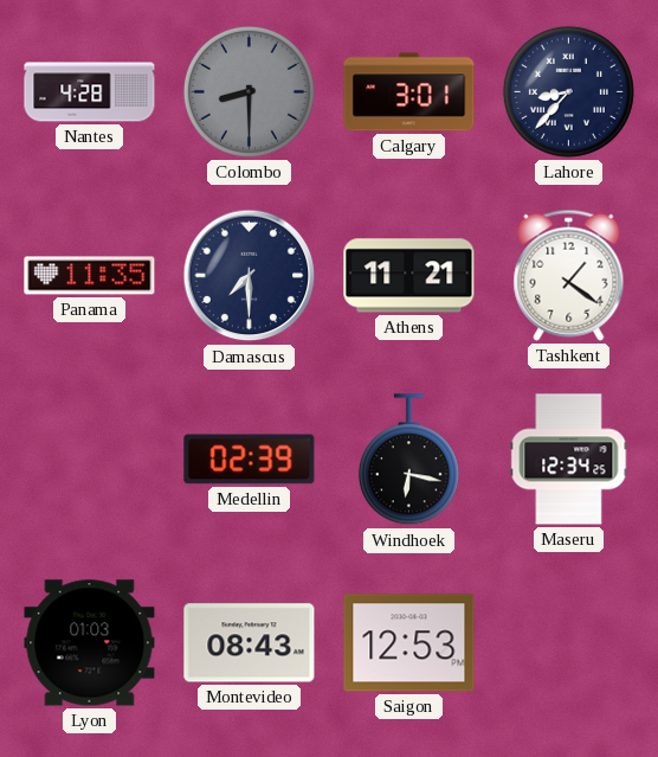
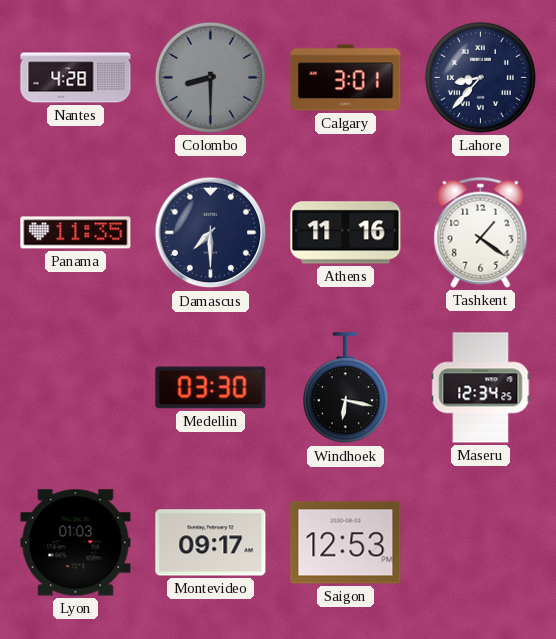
Athens: 11:21 -> 11:16
Medellin: 02:39 -> 03:30
Montevideo: 08:43 -> 09:17
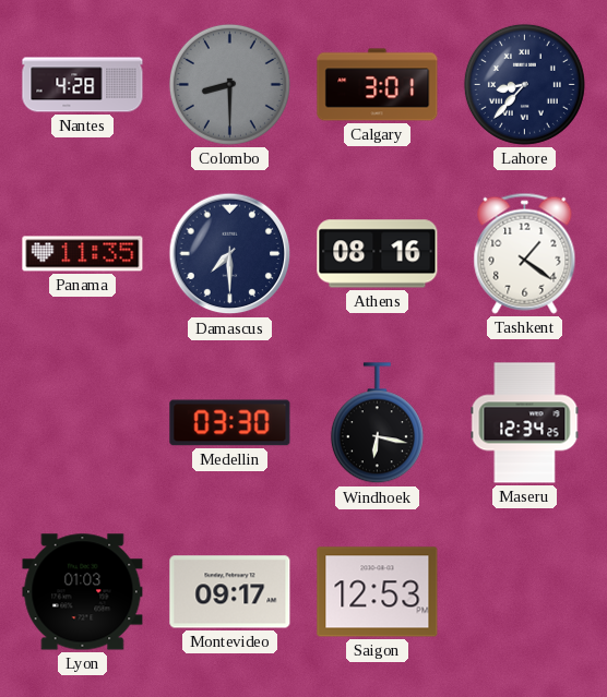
Athens: 11:16 -> 08:16
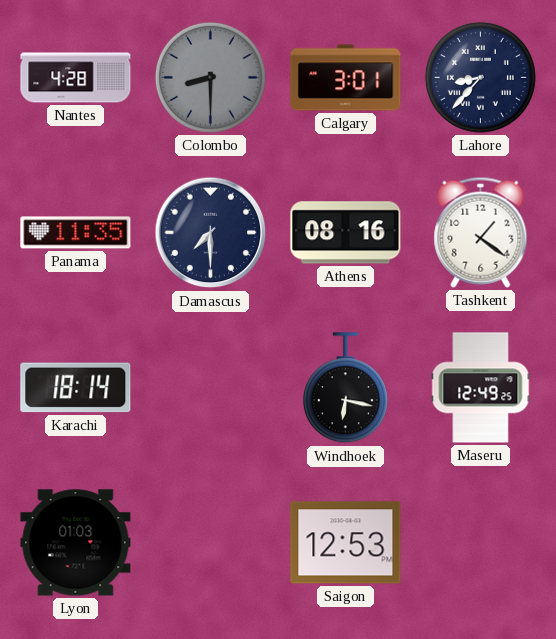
Karachi: none -> 18:14
Medellin: 03:30 -> none
Maseru: 12:34 -> 12:49
Montevideo: 09:17 -> none
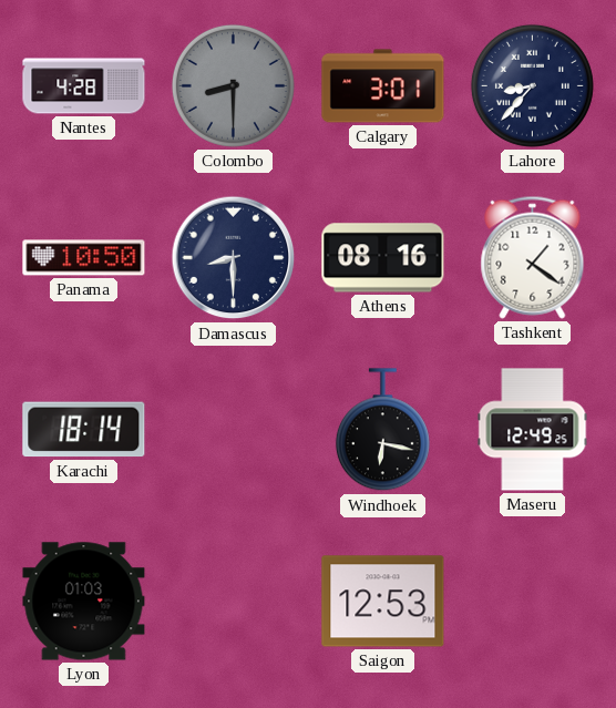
Panama: 11:35 -> 10:50
Damascus: 7:30 -> 8:30
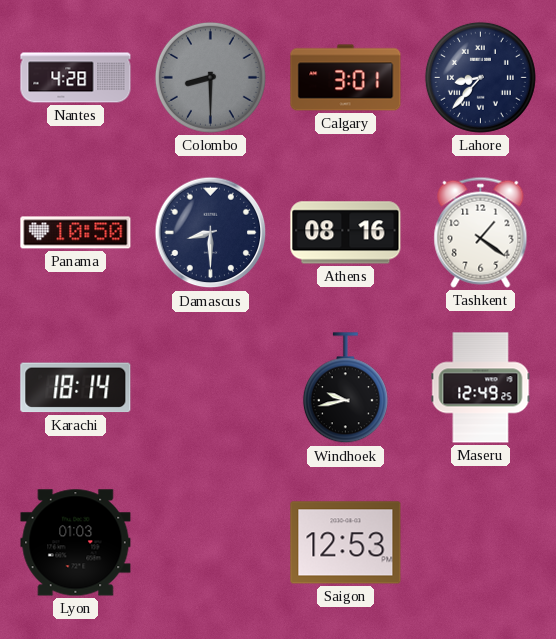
Windhoek: 6:17 -> 9:43
